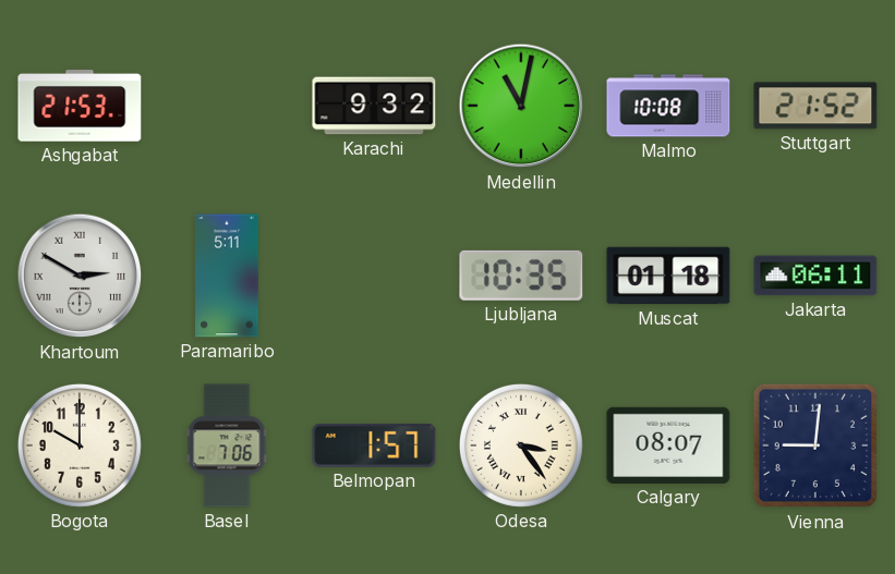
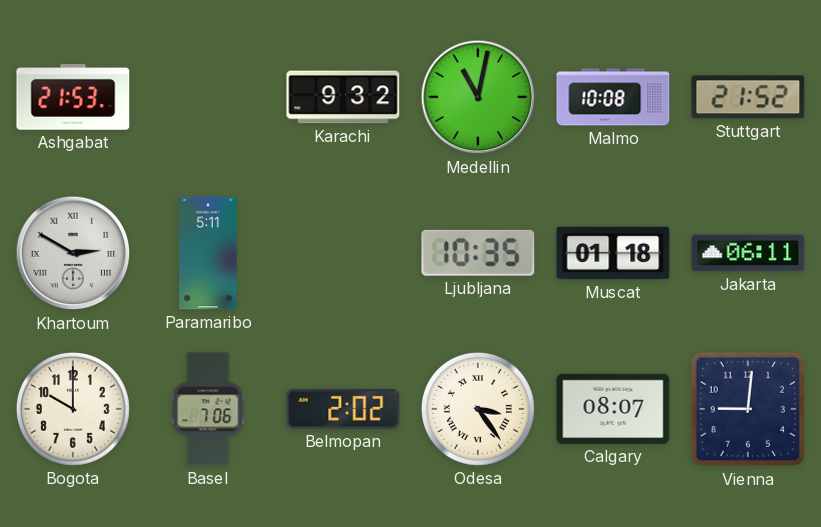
Belmopan: 1:57 -> 2:02
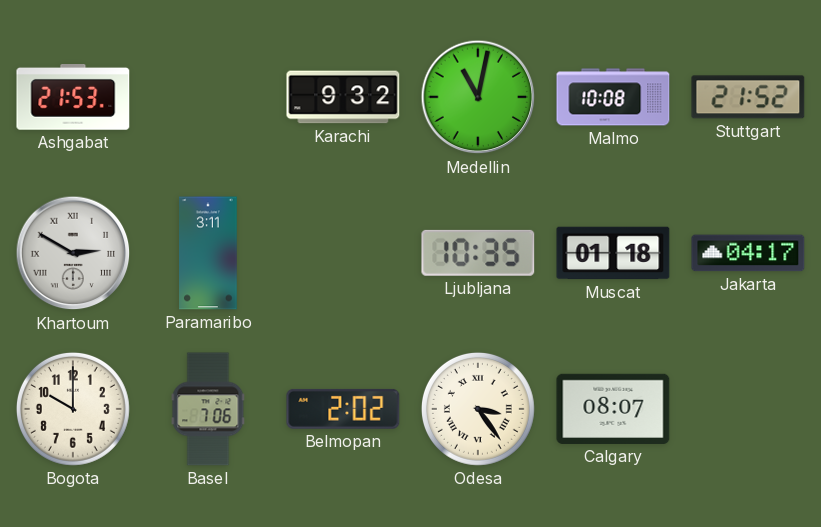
Paramaribo: 5:11 -> 3:11
Jakarta: 06:11 -> 04:17
Vienna: 9:01 -> none
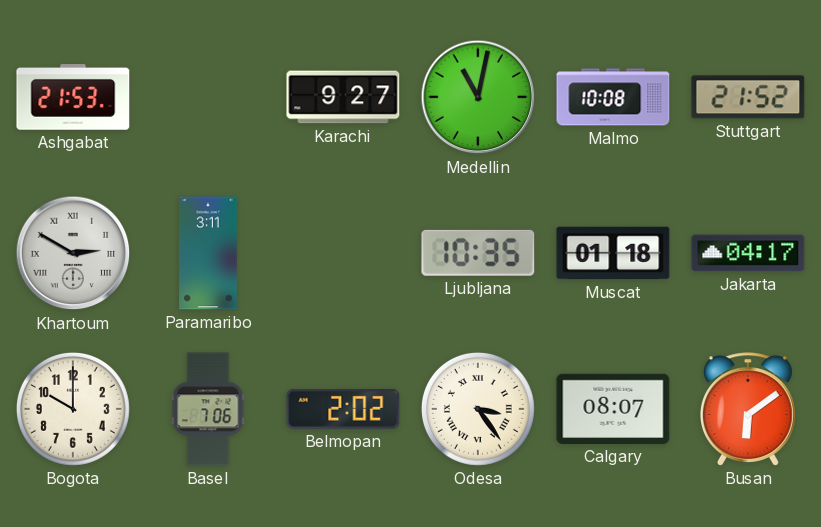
Karachi: 9:32 -> 9:27
Busan: none -> 6:09
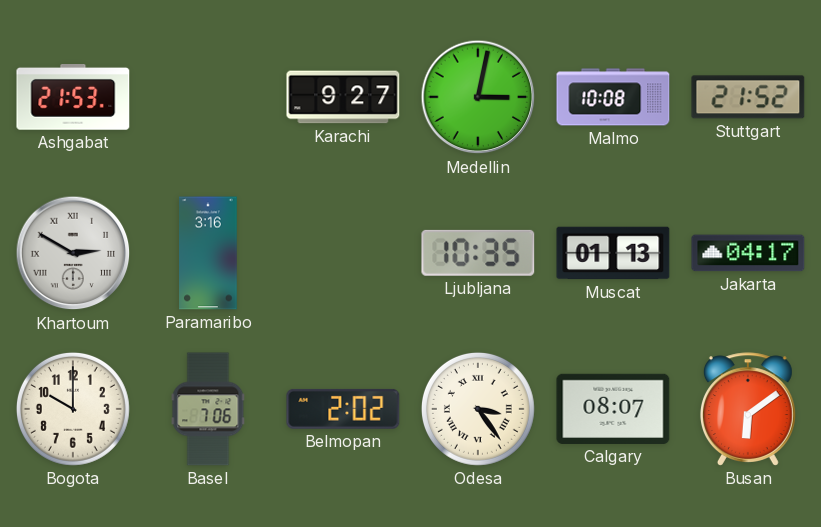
Medellin: 11:02 -> 3:02
Paramaribo: 3:11 -> 3:16
Muscat: 01:18 -> 01:13
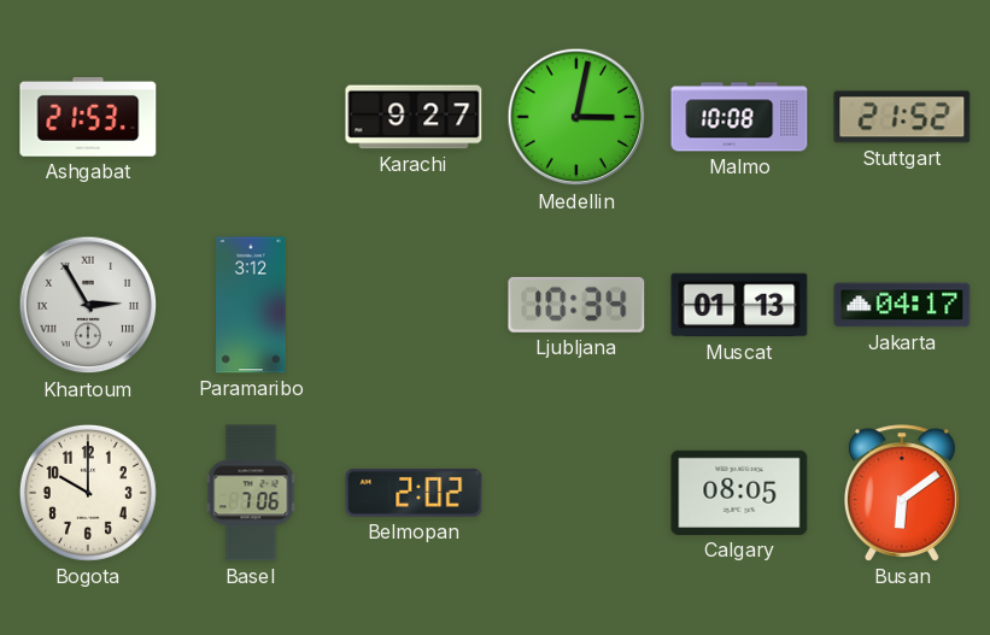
Khartoum: 2:50 -> 2:55
Paramaribo: 3:16 -> 3:12
Ljubljana: 10:35 -> 10:34
Odesa: 3:24 -> none
Calgary: 08:07 -> 08:05
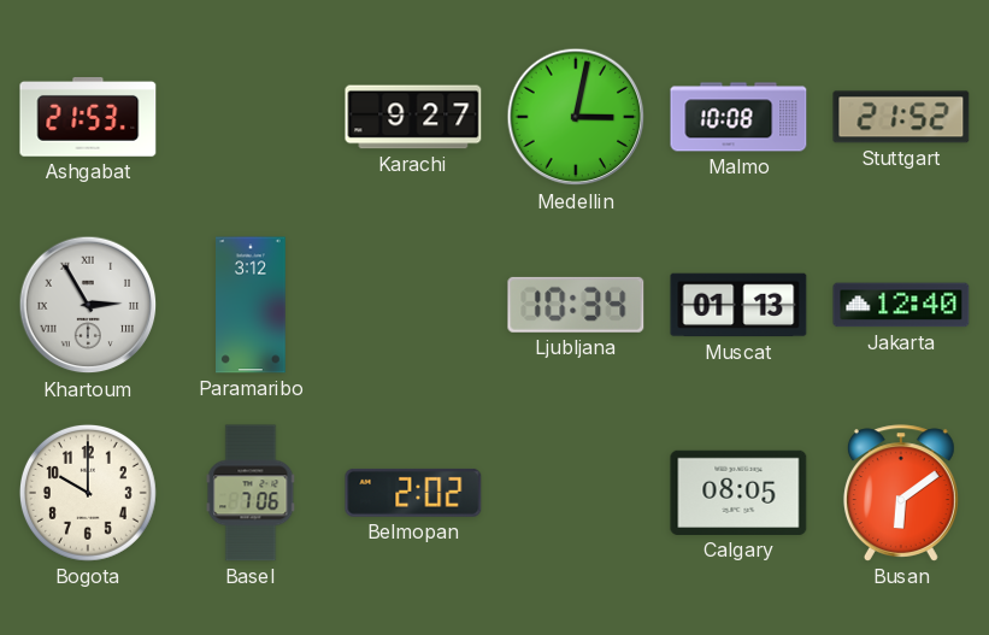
Jakarta: 04:17 -> 12:40
